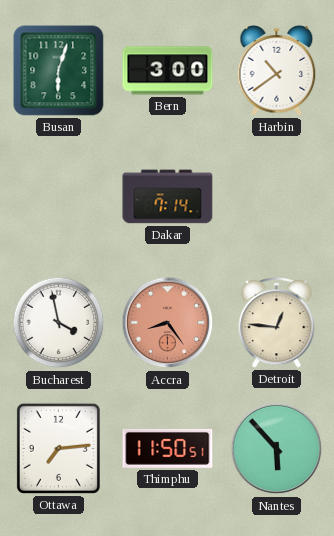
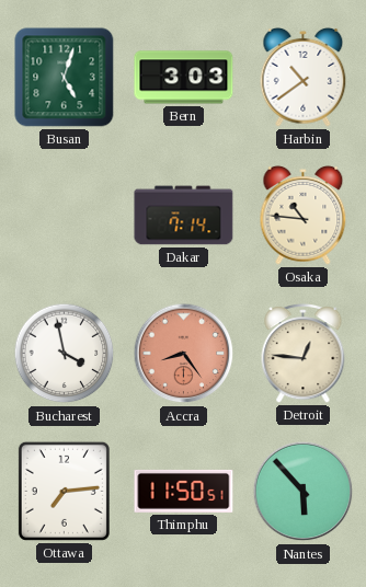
Busan: 6:03 -> 5:03
Bern: 3:00 -> 3:03
Osaka: none -> 10:46
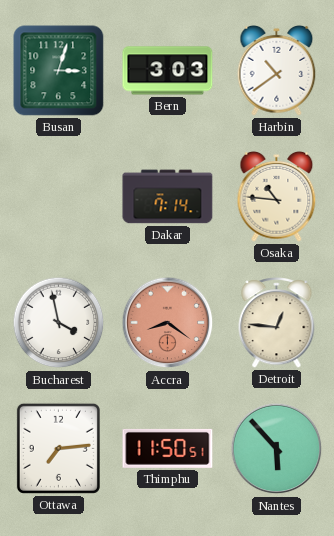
Busan: 5:03 -> 3:03
Accra: 8:24 -> 8:21
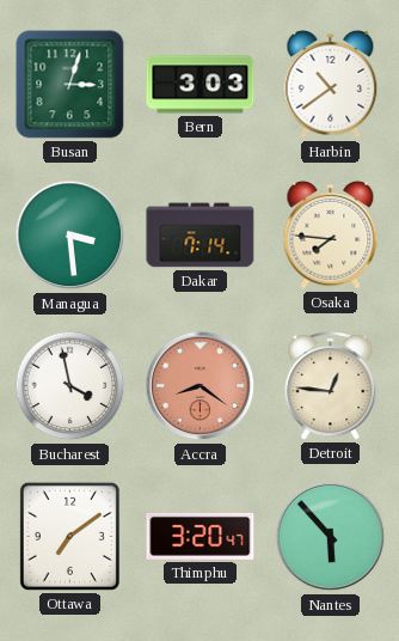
Managua: none -> 3:29
Osaka: 10:46 -> 7:46
Ottawa: 7:14 -> 7:09
Thimphu: 11:50 -> 3:20
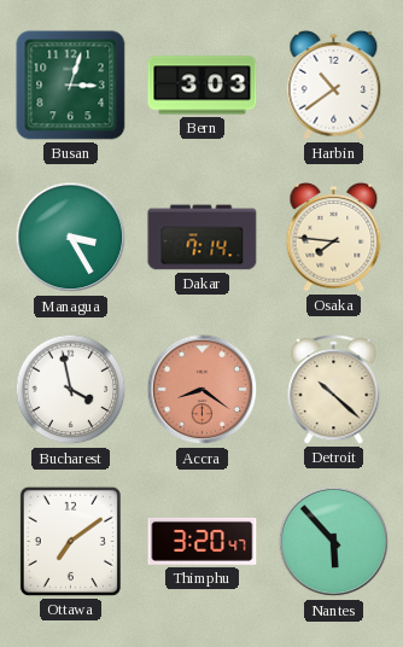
Managua: 3:29 -> 3:25
Detroit: 12:46 -> 10:22
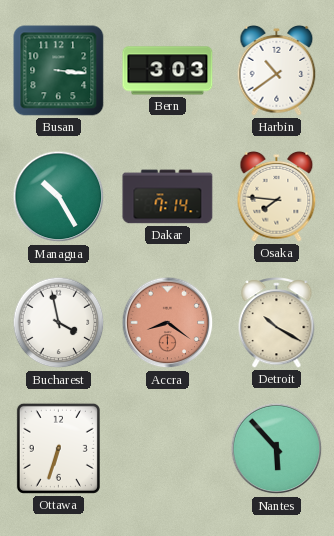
Busan: 3:03 -> 3:16
Managua: 3:25 -> 10:25
Detroit: 10:22 -> 10:20
Ottawa: 7:09 -> 6:33
Thimphu: 3:20 -> none
